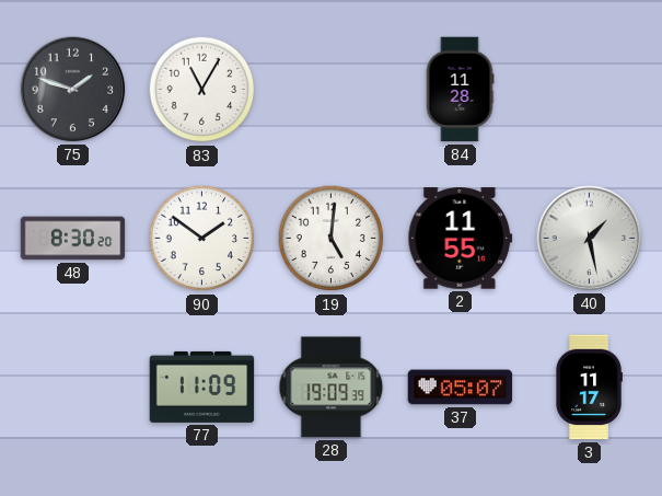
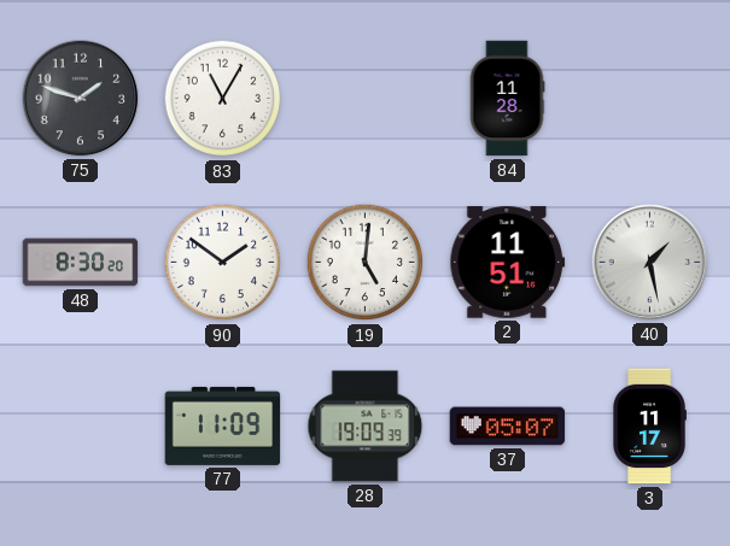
2: 11:55 -> 11:51
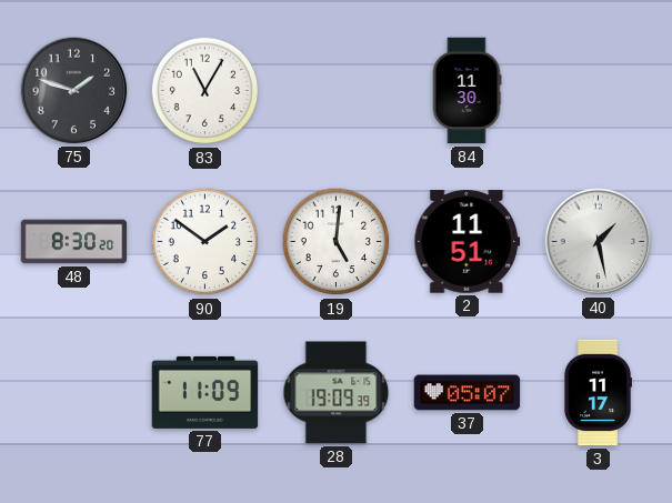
84: 11:28 -> 11:30
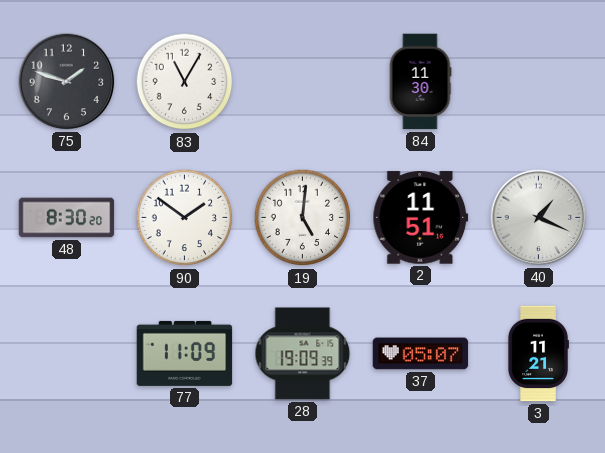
40: 1:28 -> 1:19
3: 11:17 -> 11:21
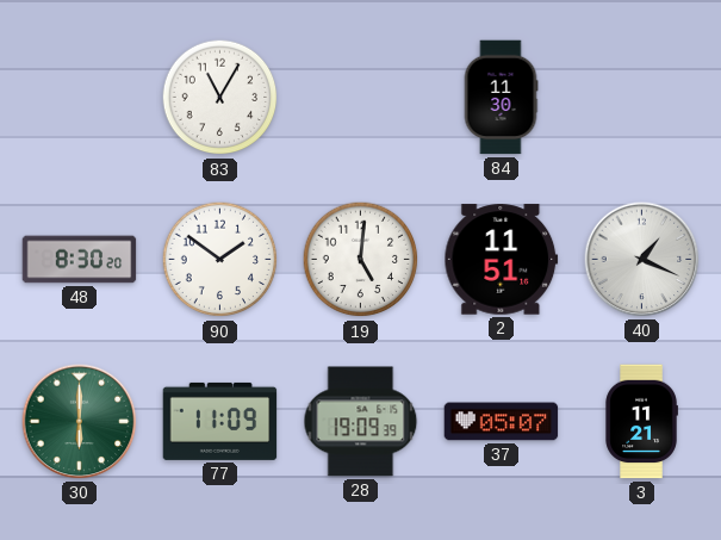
75: 1:48 -> none
30: none -> 6:00
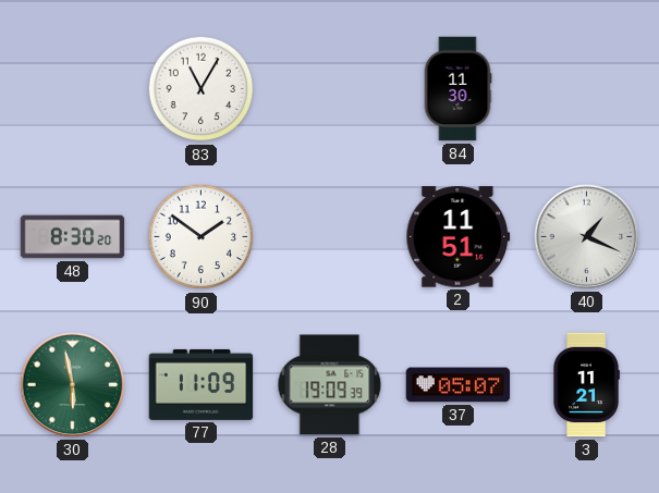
19: 5:01 -> none
30: 6:00 -> 5:58
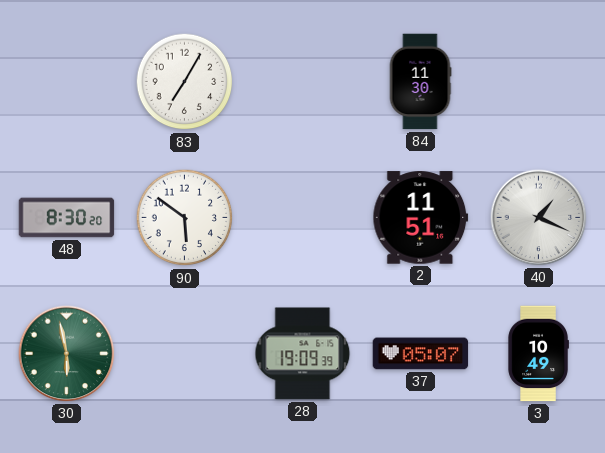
83: 11:05 -> 7:05
90: 1:51 -> 5:51
77: 11:09 -> none
3: 11:21 -> 10:49
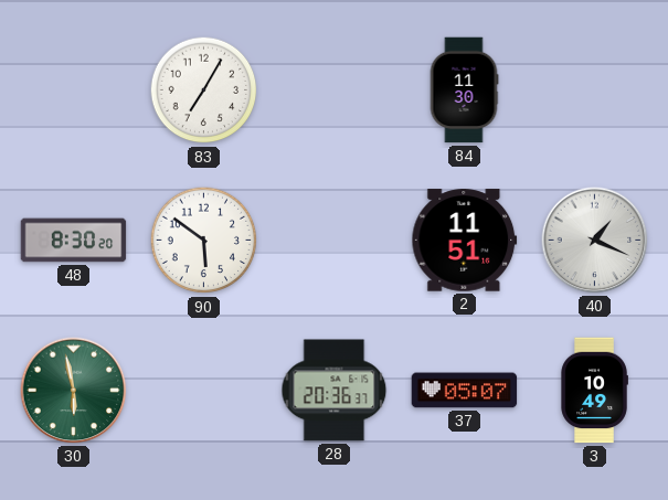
28: 19:09 -> 20:36
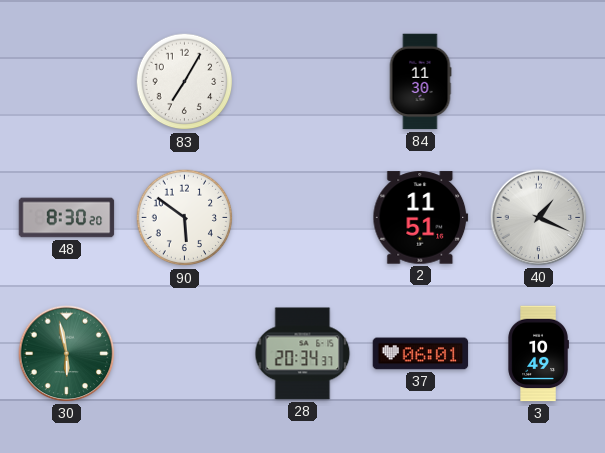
28: 20:36 -> 20:34
37: 05:07 -> 06:01
